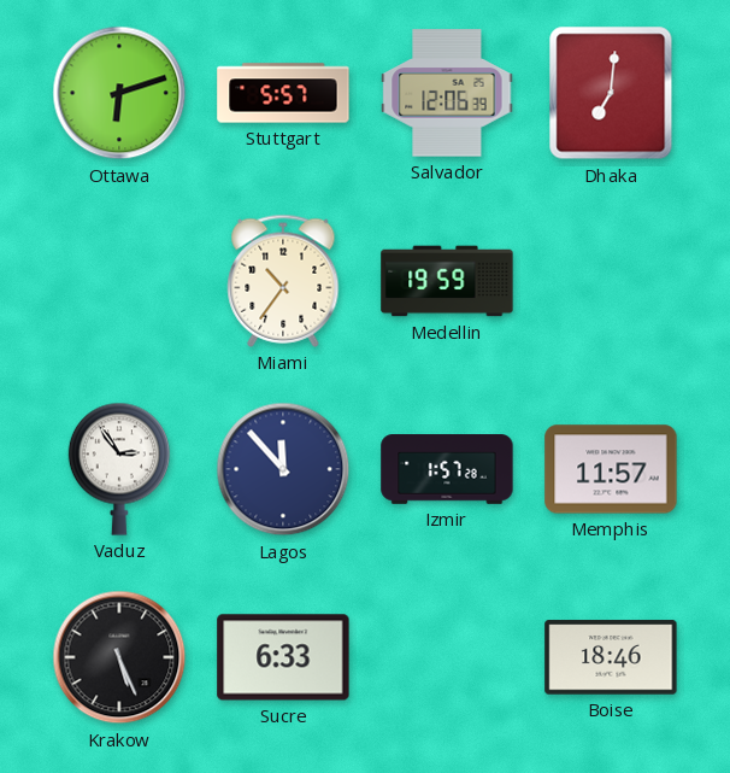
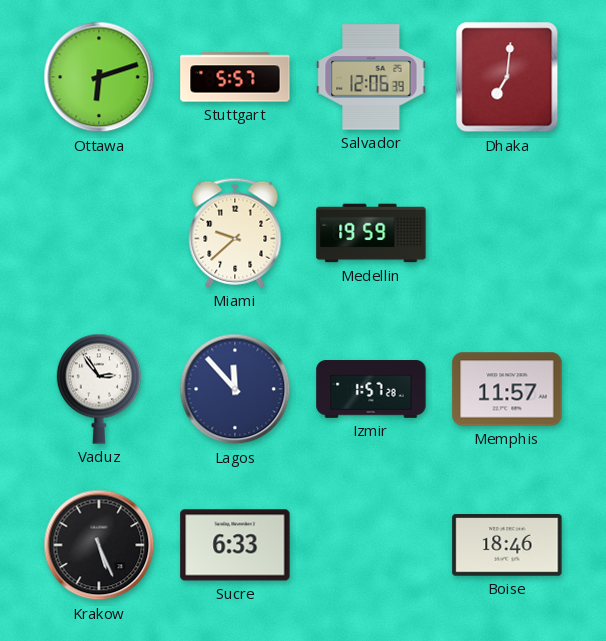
Miami: 10:36 -> 9:38
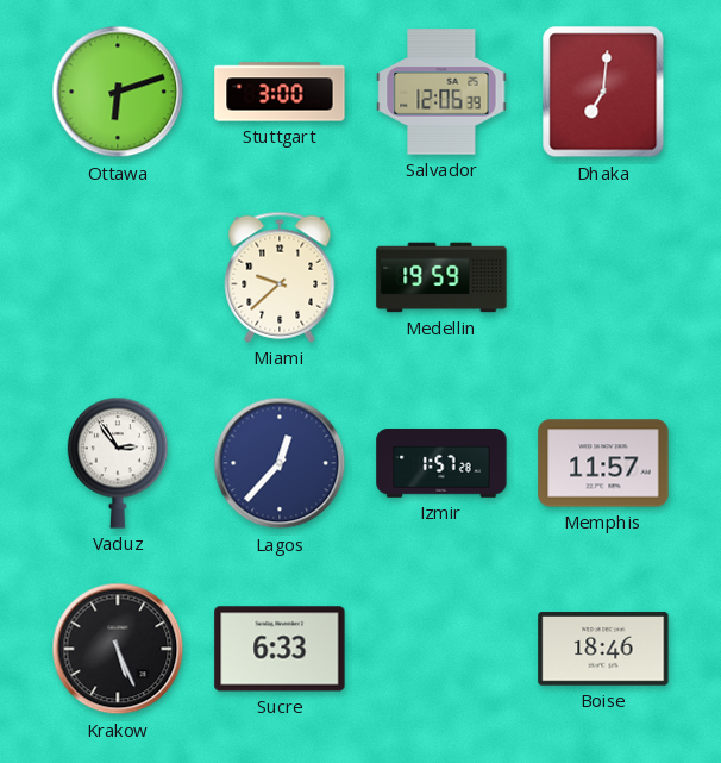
Stuttgart: 5:57 -> 3:00
Lagos: 11:53 -> 12:37
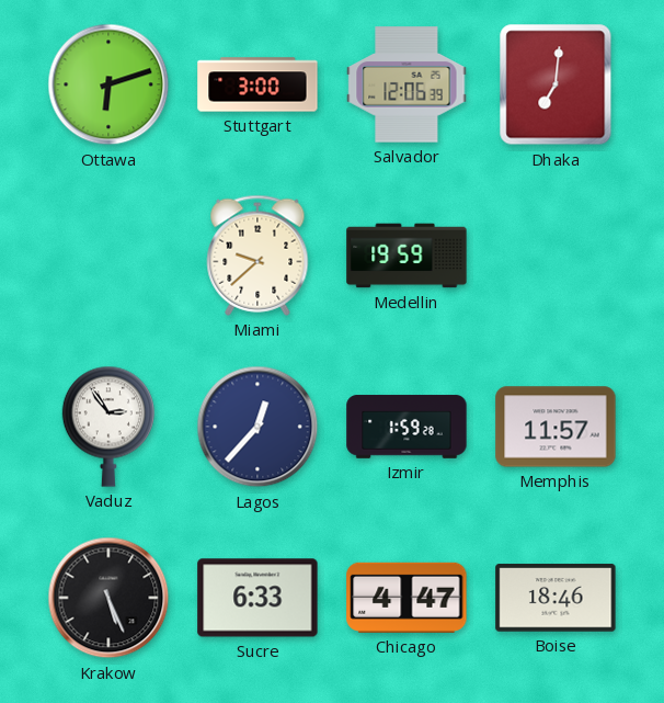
Izmir: 1:57 -> 1:59
Chicago: none -> 4:47
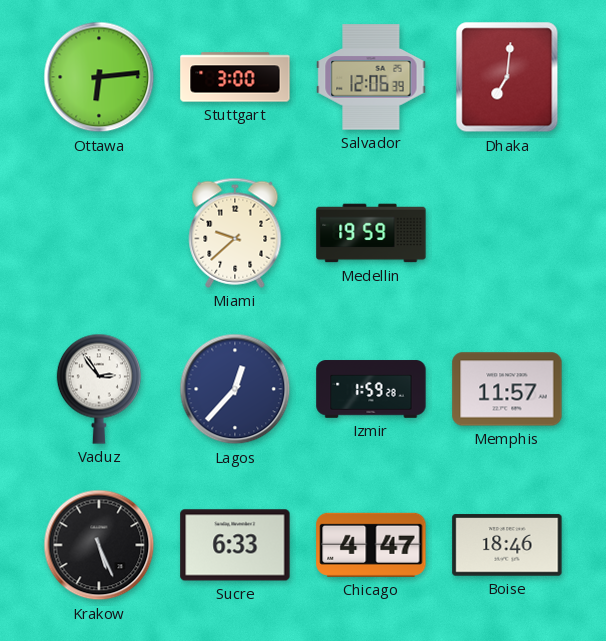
Ottawa: 6:12 -> 6:14
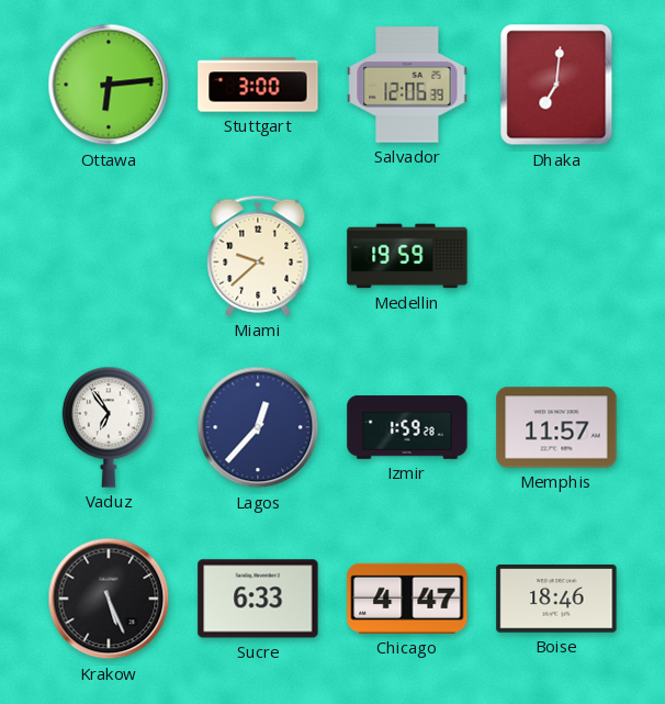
Vaduz: 2:54 -> 6:54
